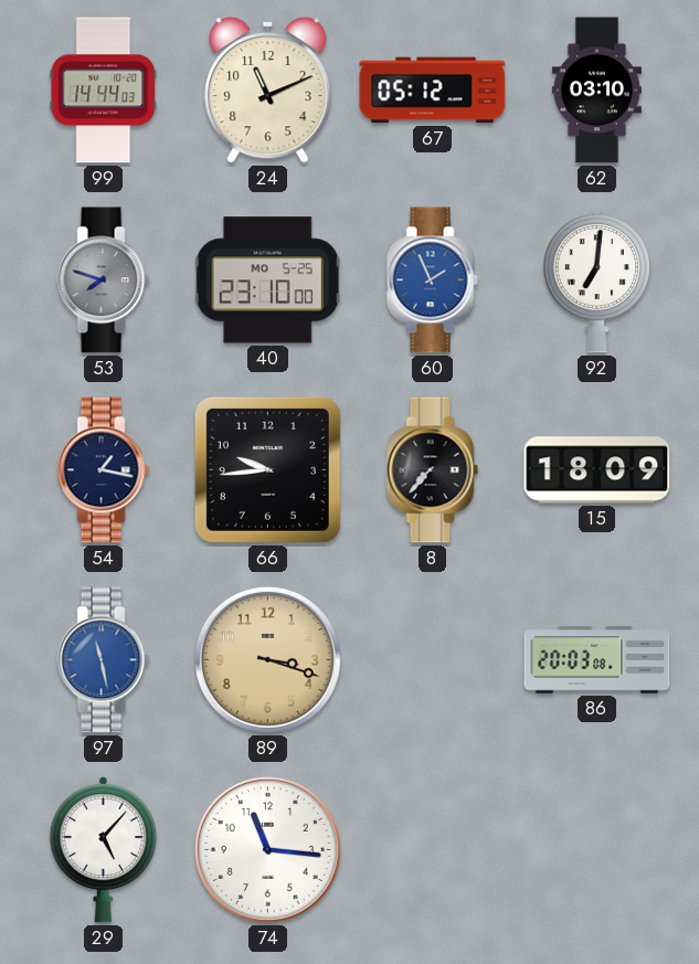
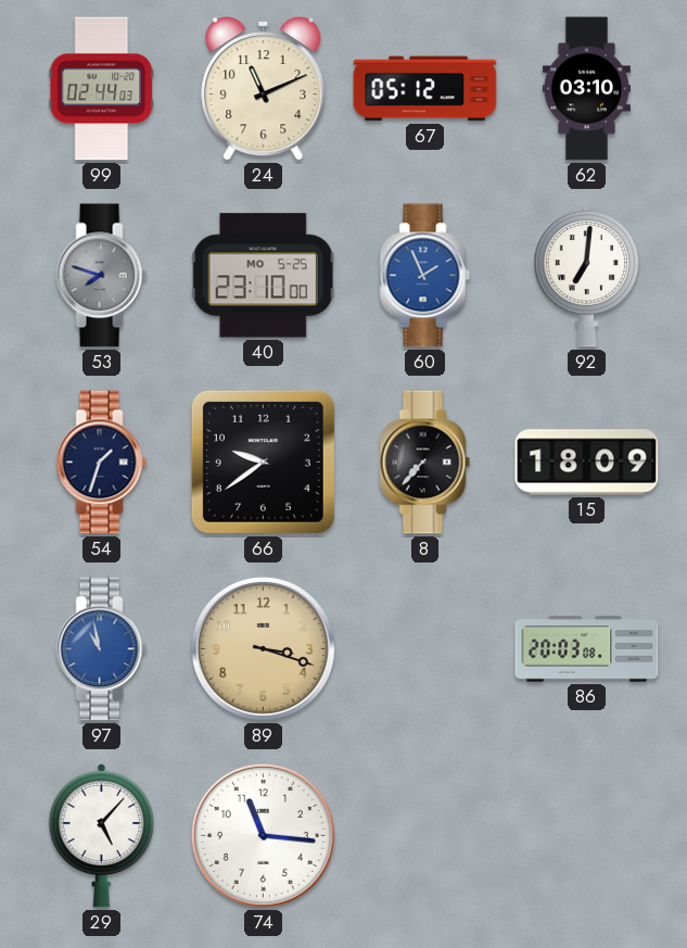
99: 14:44 -> 02:44
54: 1:17 -> 1:33
66: 9:44 -> 9:39
97: 11:28 -> 10:58
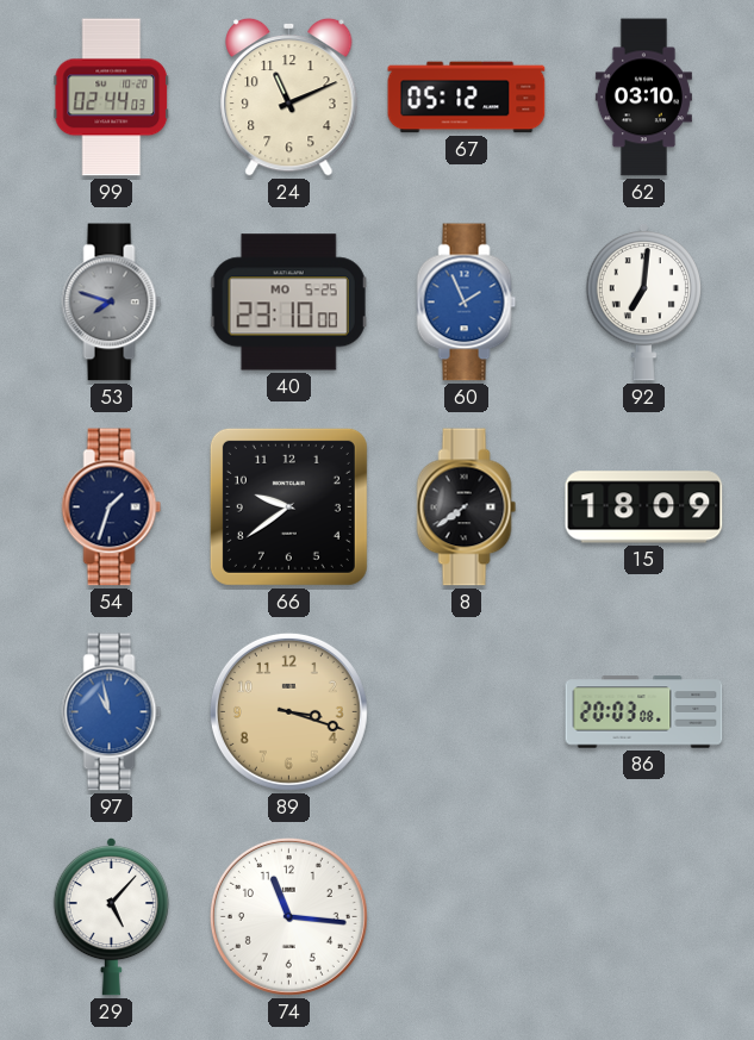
8: 7:37 -> 7:39
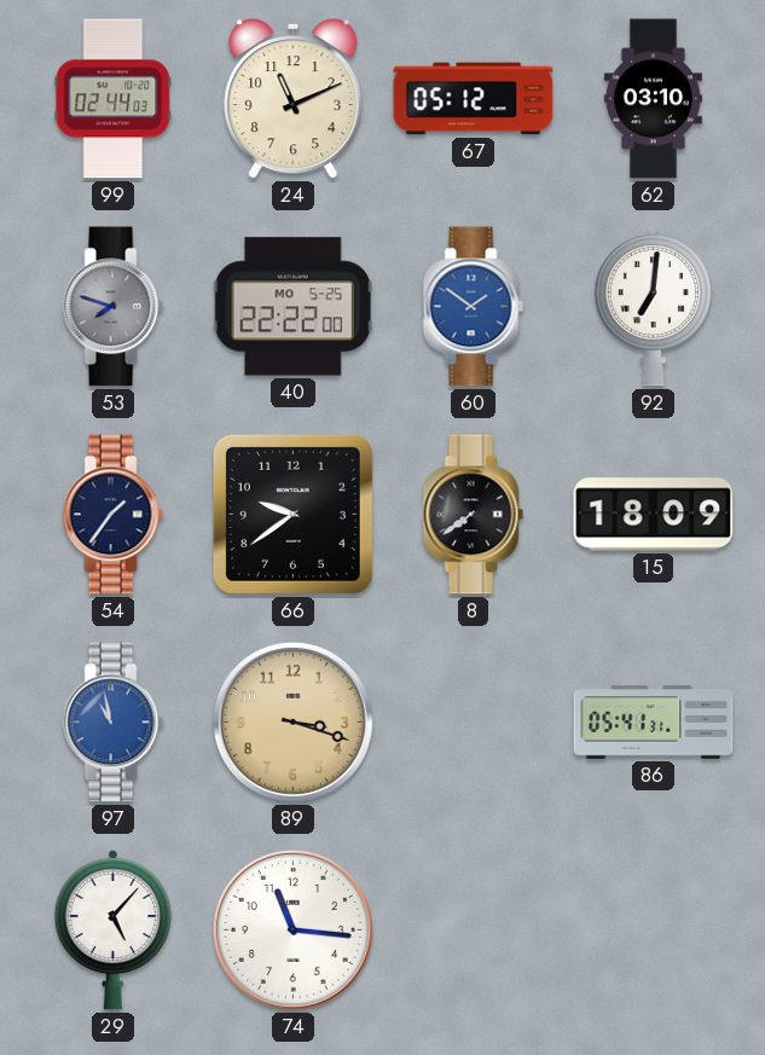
40: 23:10 -> 22:22
60: 1:56 -> 1:51
54: 1:33 -> 1:36
86: 20:03 -> 05:41
